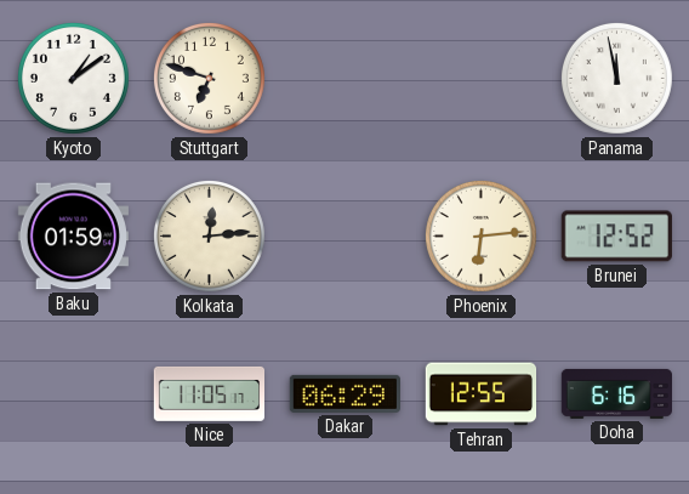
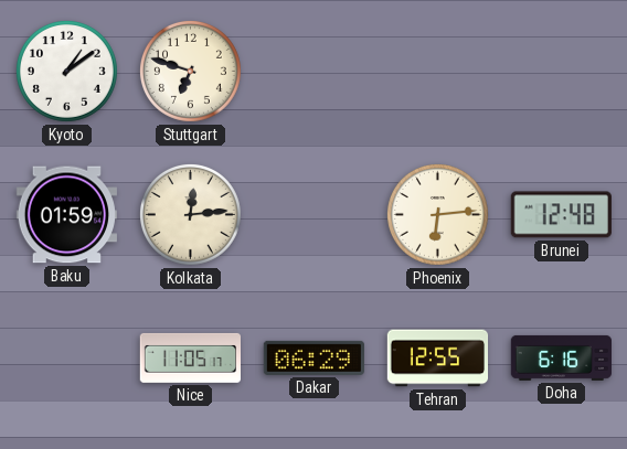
Panama: 11:58 -> none
Brunei: 12:52 -> 12:48
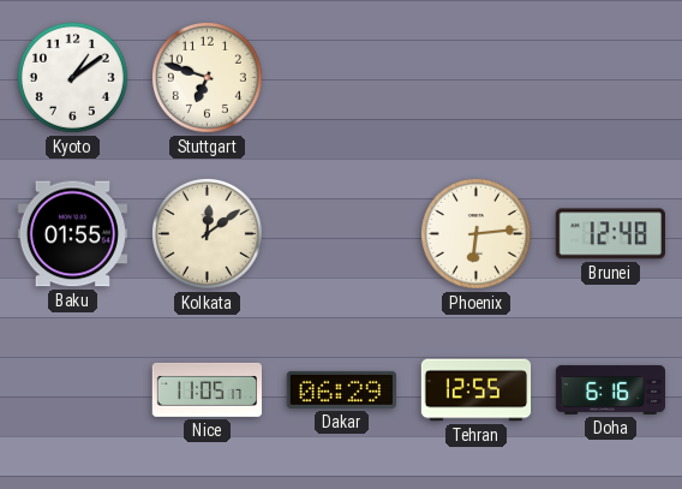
Baku: 01:59 -> 01:55
Kolkata: 12:14 -> 12:09
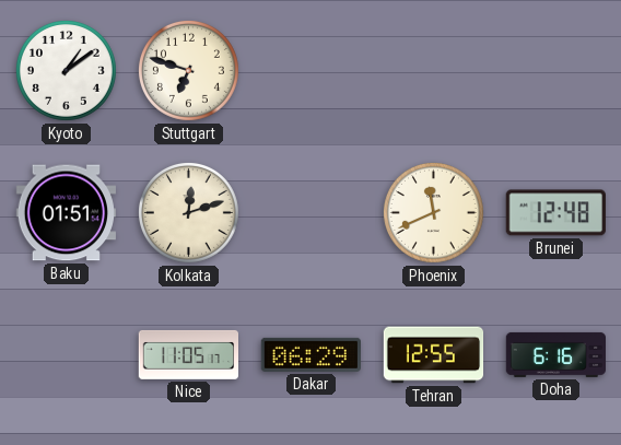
Baku: 01:55 -> 01:51
Kolkata: 12:09 -> 12:12
Phoenix: 6:14 -> 11:41
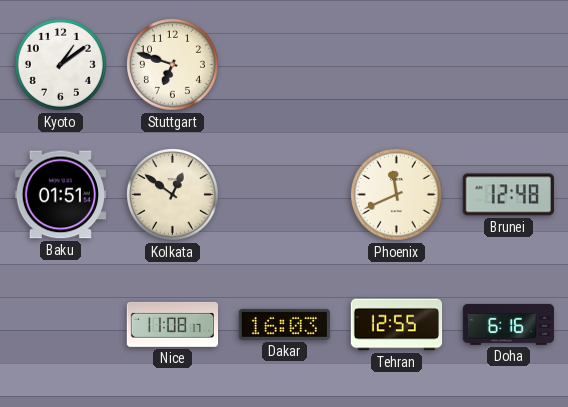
Kolkata: 12:12 -> 12:51
Nice: 11:05 -> 11:08
Dakar: 06:29 -> 16:03
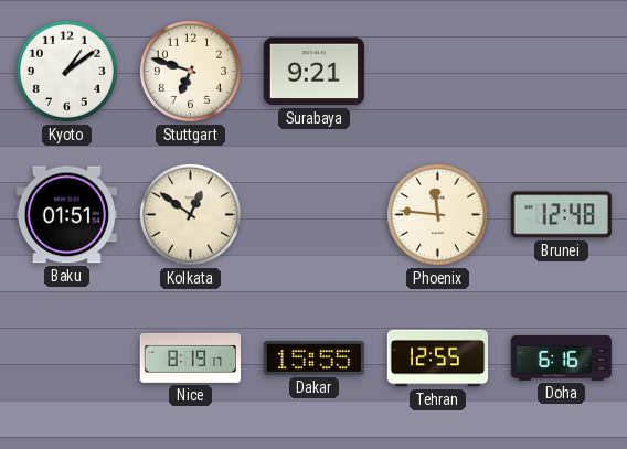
Surabaya: none -> 9:21
Phoenix: 11:41 -> 11:46
Nice: 11:08 -> 8:19
Dakar: 16:03 -> 15:55
